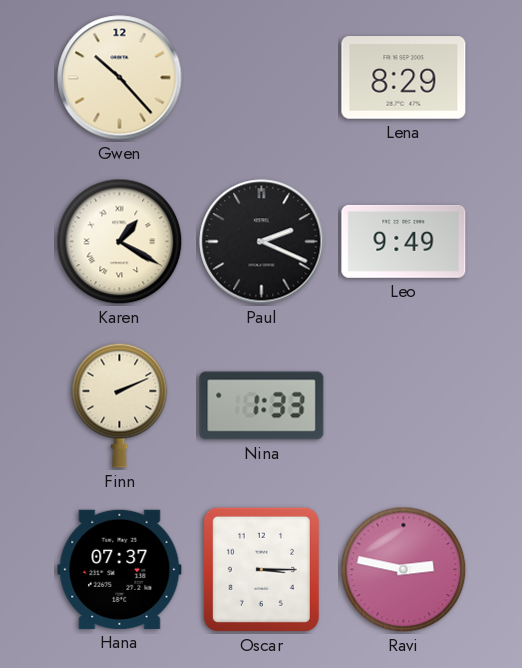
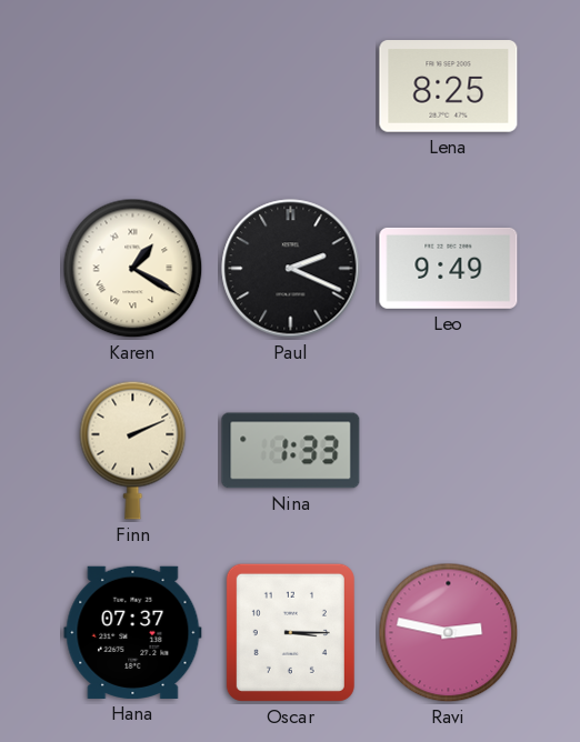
Gwen: 10:23 -> none
Lena: 8:29 -> 8:25
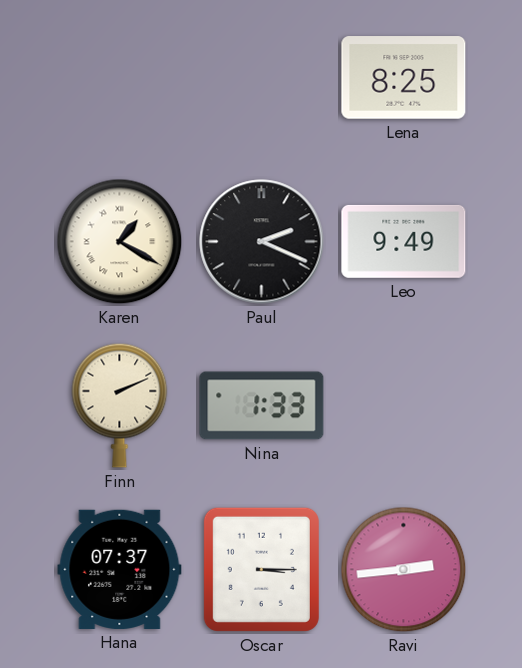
Ravi: 2:47 -> 2:44
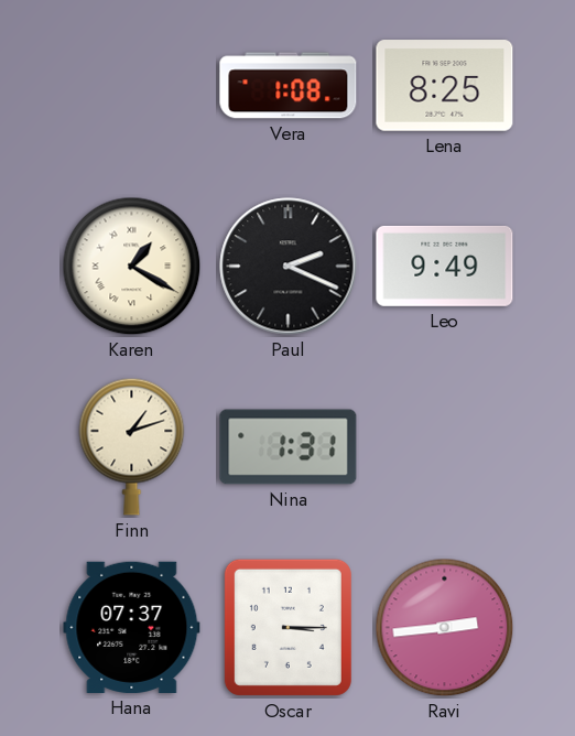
Vera: none -> 1:08
Finn: 2:11 -> 1:12
Nina: 1:33 -> 1:31
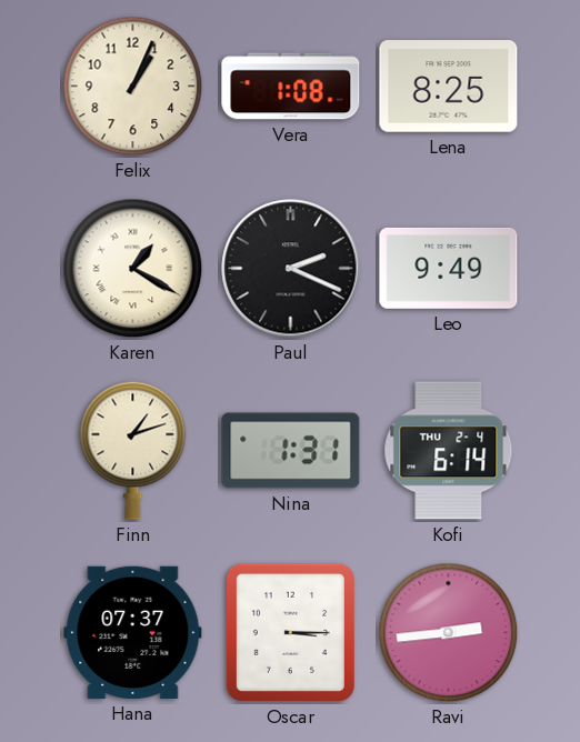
Felix: none -> 1:04
Kofi: none -> 6:14
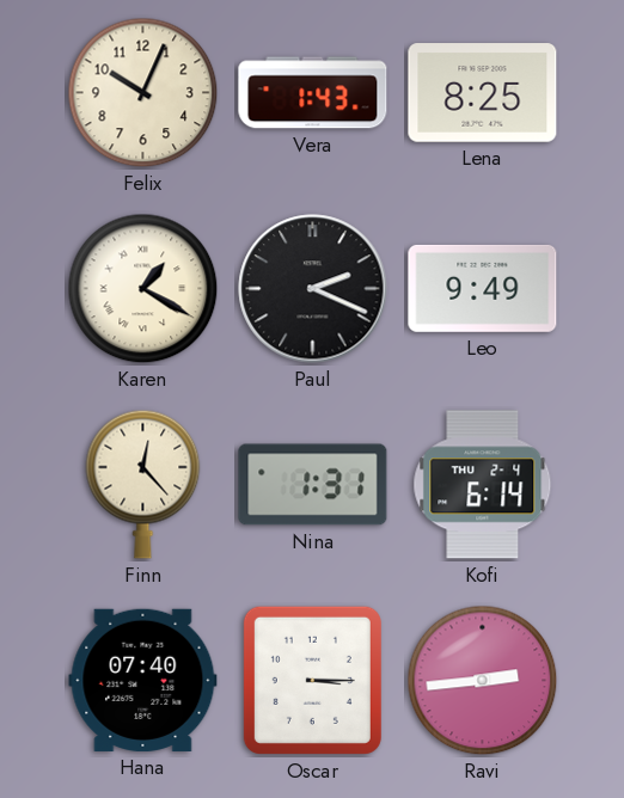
Felix: 1:04 -> 10:04
Vera: 1:08 -> 1:43
Finn: 1:12 -> 12:23
Hana: 07:37 -> 07:40
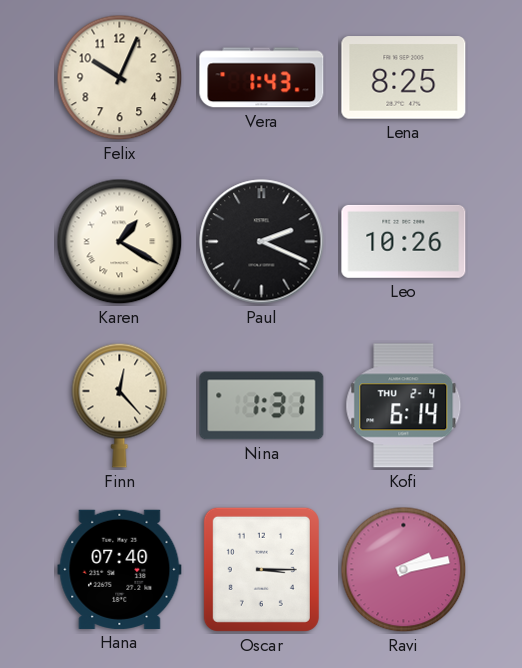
Leo: 9:49 -> 10:26
Ravi: 2:44 -> 2:13
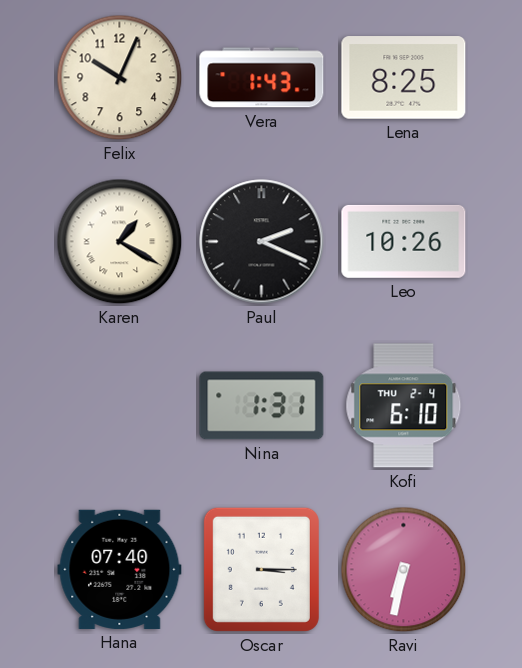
Finn: 12:23 -> none
Kofi: 6:14 -> 6:10
Ravi: 2:13 -> 6:32
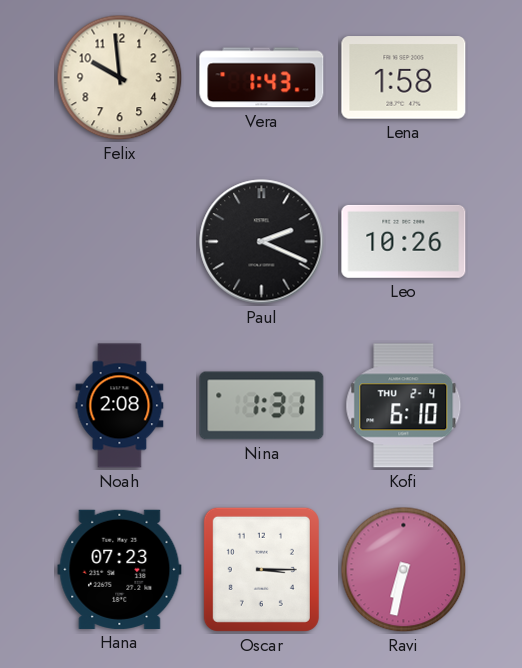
Felix: 10:04 -> 9:59
Lena: 8:25 -> 1:58
Karen: 1:20 -> none
Noah: none -> 2:08
Hana: 07:40 -> 07:23
